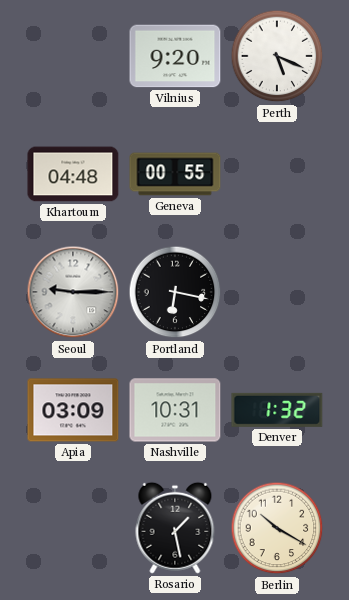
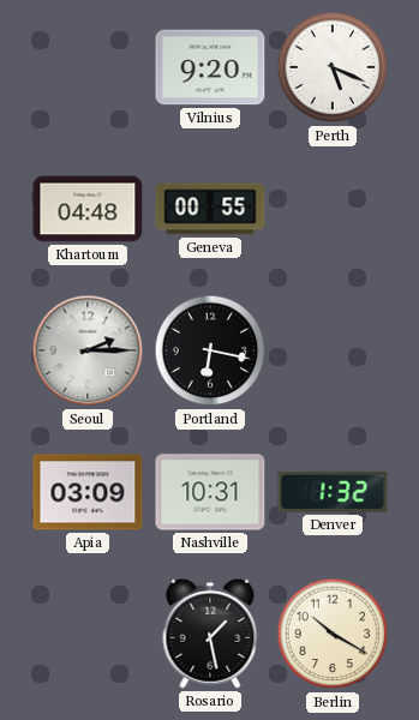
Seoul: 9:15 -> 2:15
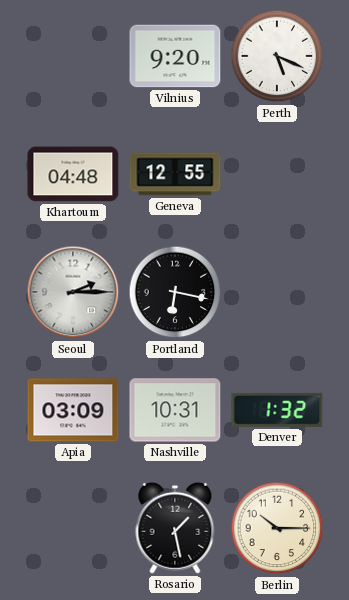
Geneva: 00:55 -> 12:55
Berlin: 10:20 -> 10:15
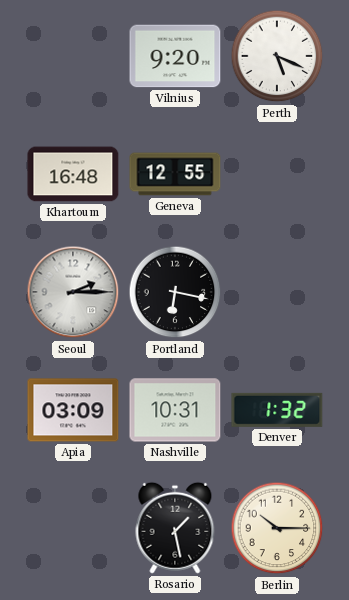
Khartoum: 04:48 -> 16:48
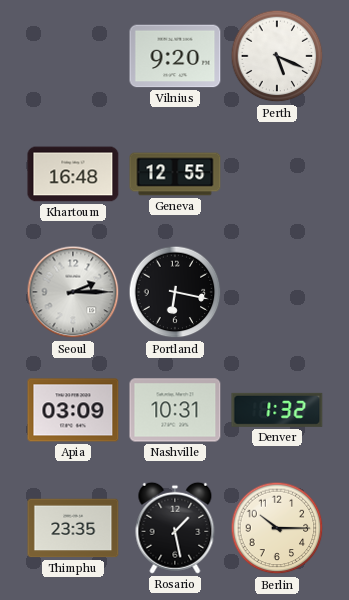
Thimphu: none -> 23:35
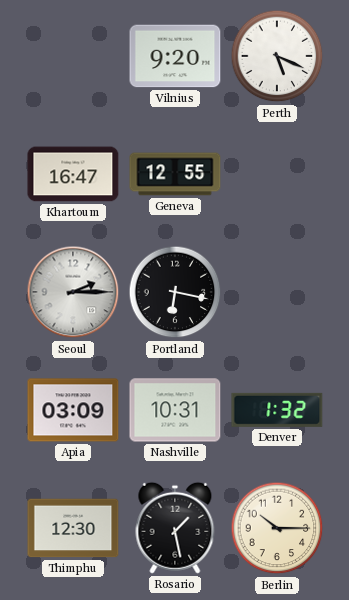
Khartoum: 16:48 -> 16:47
Thimphu: 23:35 -> 12:30
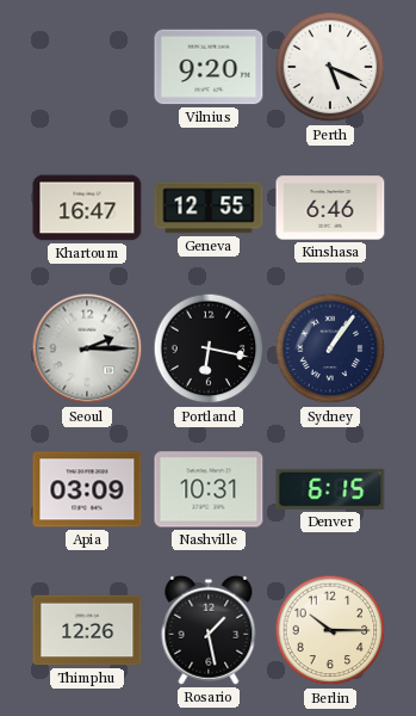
Kinshasa: none -> 6:46
Sydney: none -> 1:06
Denver: 1:32 -> 6:15
Thimphu: 12:30 -> 12:26
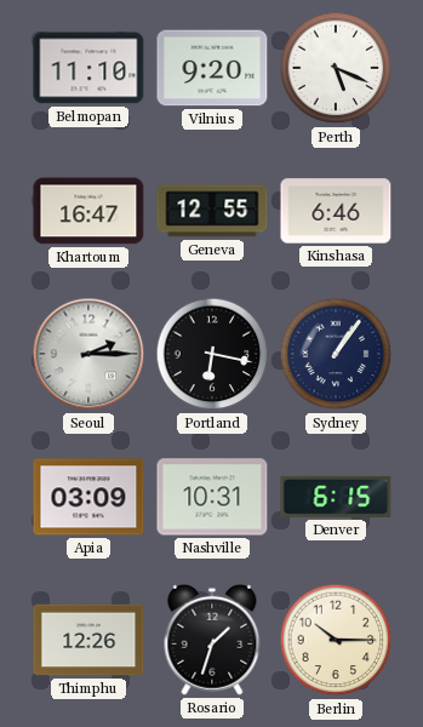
Belmopan: none -> 11:10
Rosario: 1:28 -> 1:33
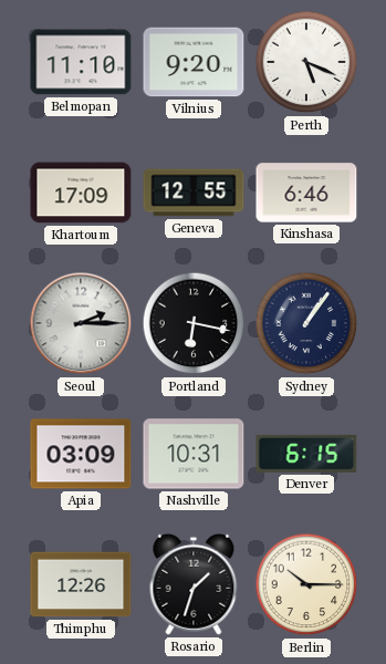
Khartoum: 16:47 -> 17:09
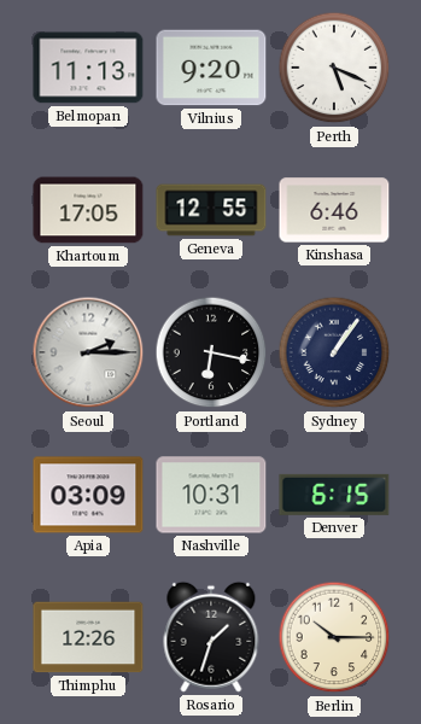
Belmopan: 11:10 -> 11:13
Khartoum: 17:09 -> 17:05
